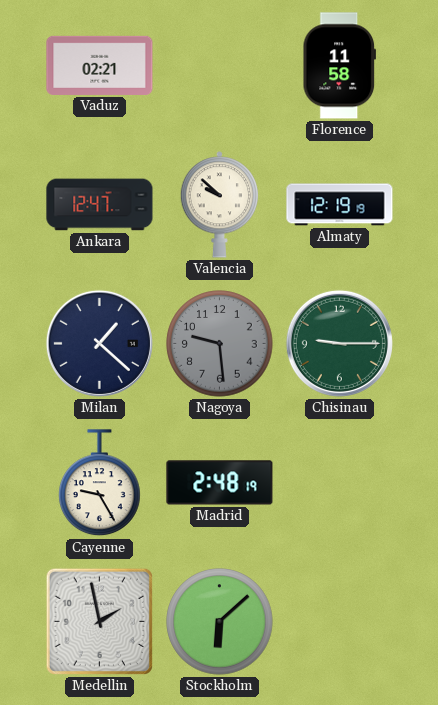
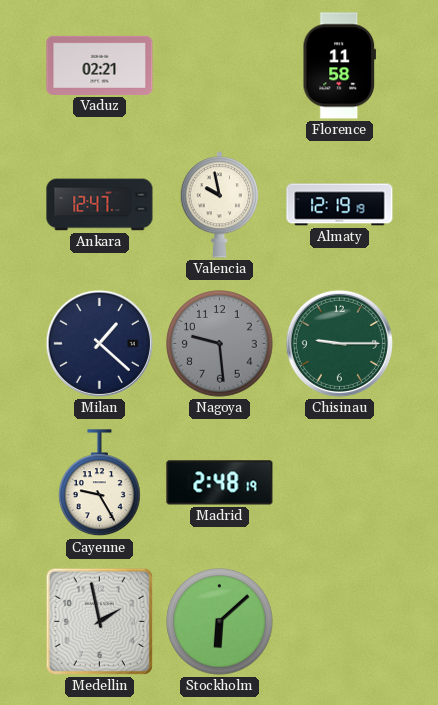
Valencia: 9:52 -> 9:58
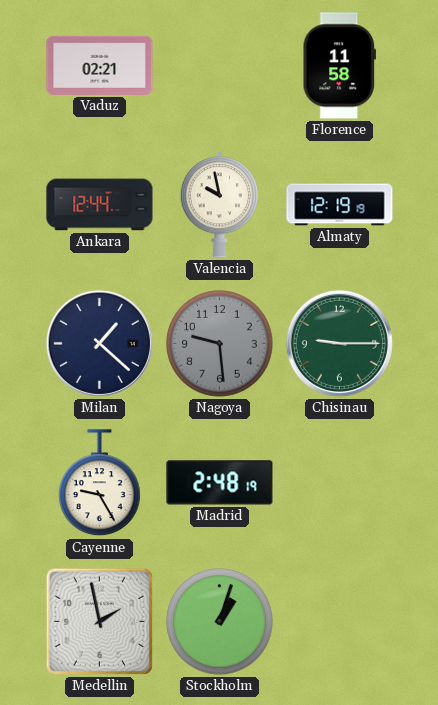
Ankara: 12:47 -> 12:44
Stockholm: 6:08 -> 1:03
